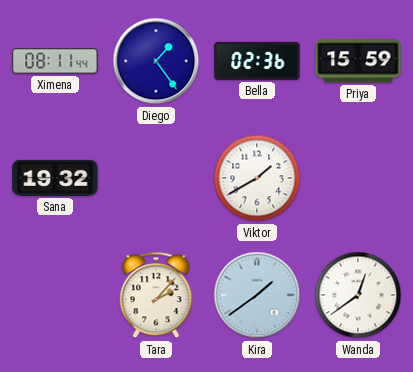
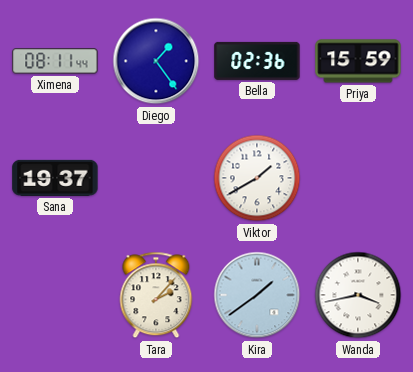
Sana: 19:32 -> 19:37
Wanda: 12:39 -> 3:43
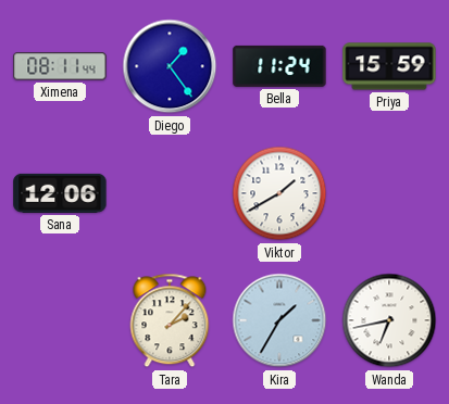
Bella: 02:36 -> 11:24
Sana: 19:37 -> 12:06
Kira: 1:39 -> 1:35
Wanda: 3:43 -> 6:43
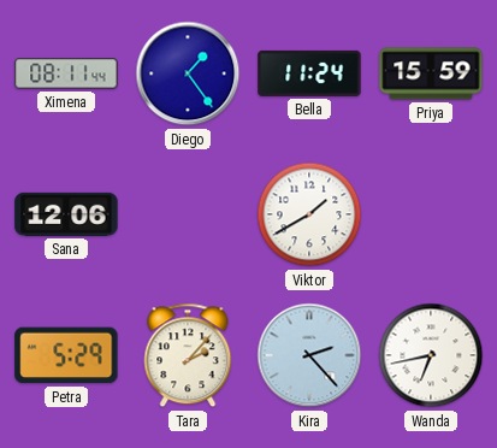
Petra: none -> 5:29
Kira: 1:35 -> 2:23
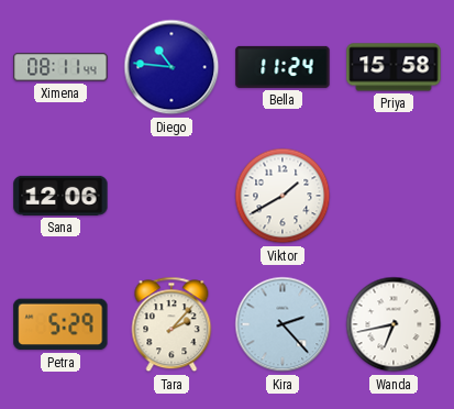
Diego: 1:24 -> 10:46
Priya: 15:59 -> 15:58
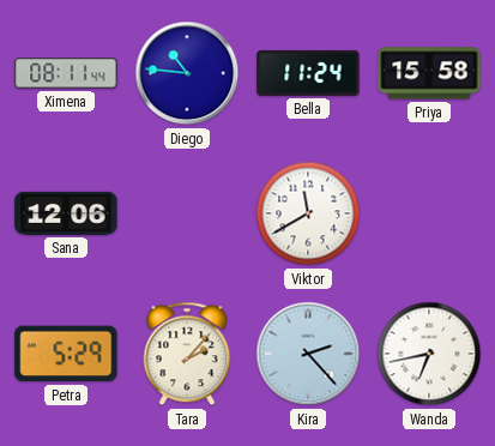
Viktor: 1:40 -> 11:40
